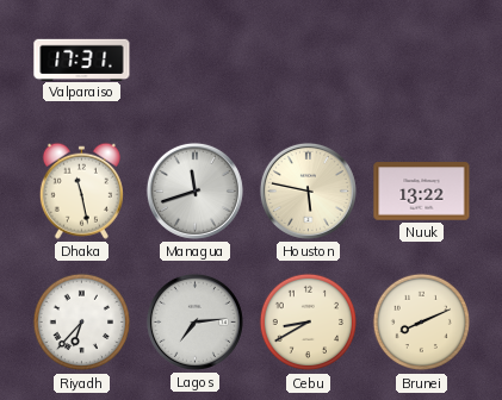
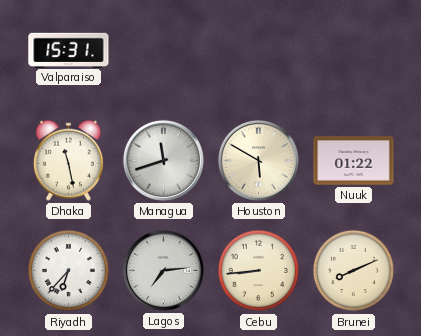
Valparaiso: 17:31 -> 15:31
Houston: 5:47 -> 5:50
Nuuk: 13:22 -> 01:22
Cebu: 8:40 -> 8:44
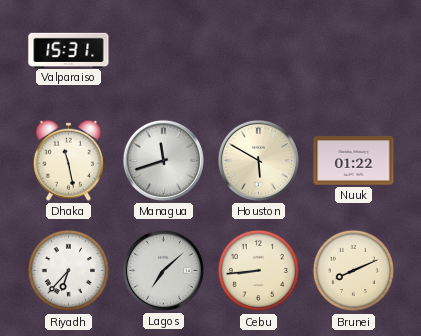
Lagos: 7:14 -> 7:08
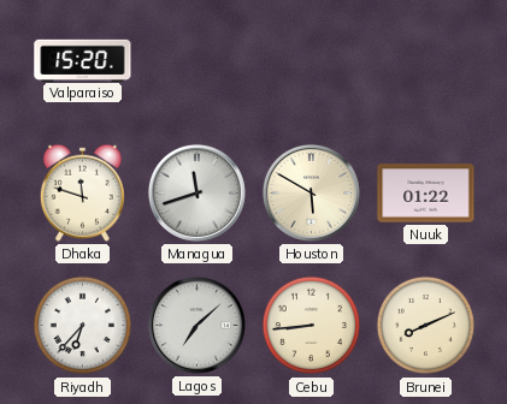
Valparaiso: 15:31 -> 15:20
Dhaka: 11:28 -> 11:48
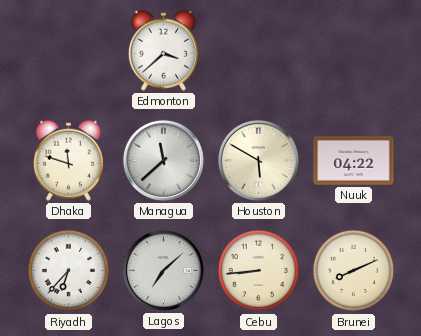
Valparaiso: 15:20 -> none
Edmonton: none -> 3:38
Managua: 11:42 -> 11:38
Nuuk: 01:22 -> 04:22
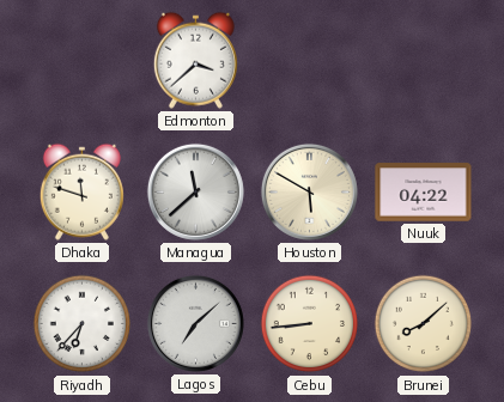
Brunei: 8:11 -> 8:08
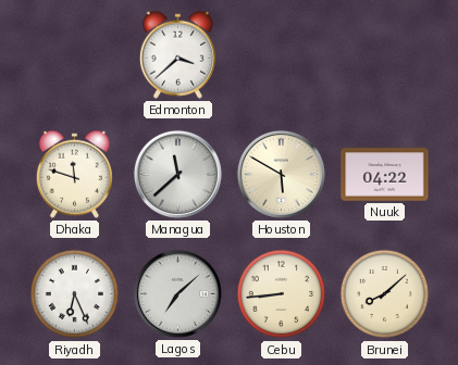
Riyadh: 6:37 -> 6:26
